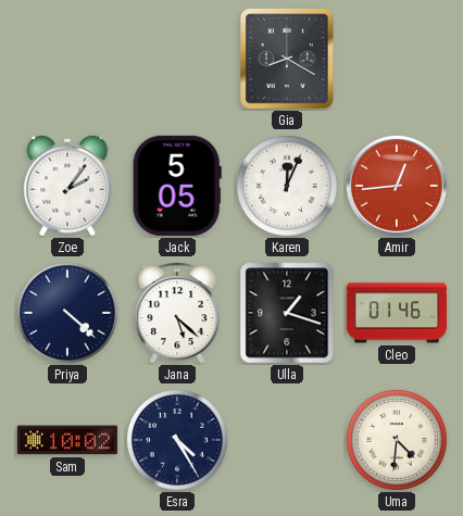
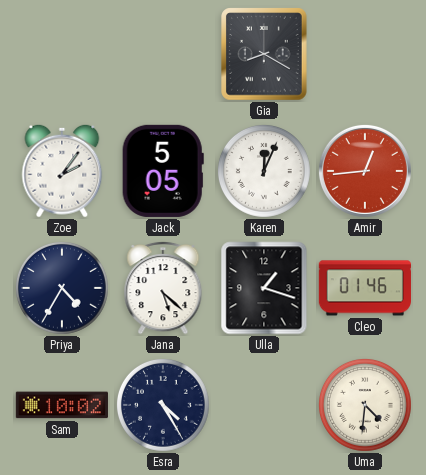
Priya: 4:22 -> 4:35
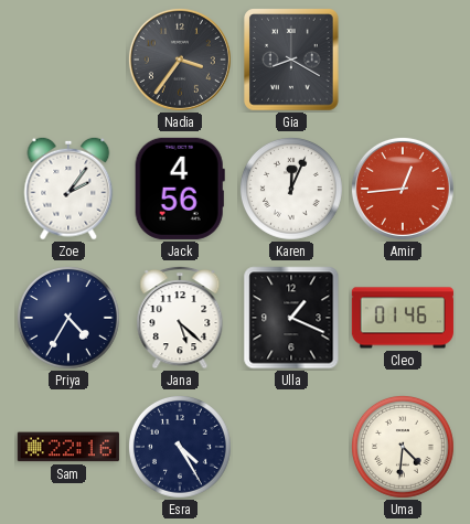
Nadia: none -> 3:36
Jack: 5:05 -> 4:56
Ulla: 1:18 -> 1:19
Sam: 10:02 -> 22:16
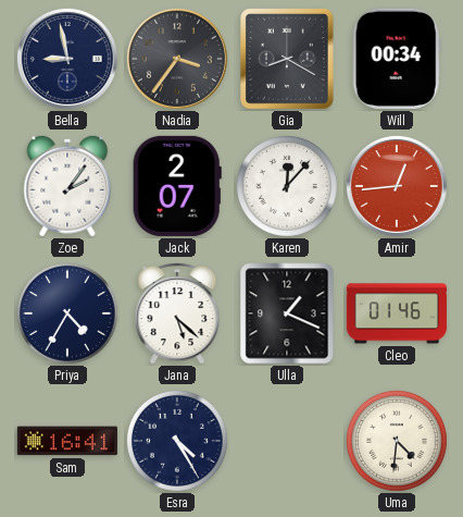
Bella: none -> 8:58
Will: none -> 00:34
Jack: 4:56 -> 2:07
Karen: 12:04 -> 12:07
Sam: 22:16 -> 16:41
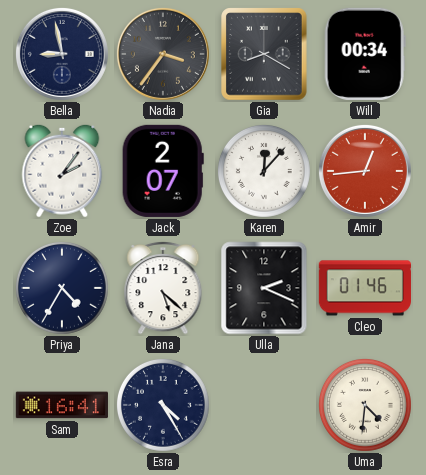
Ulla: 1:19 -> 2:19
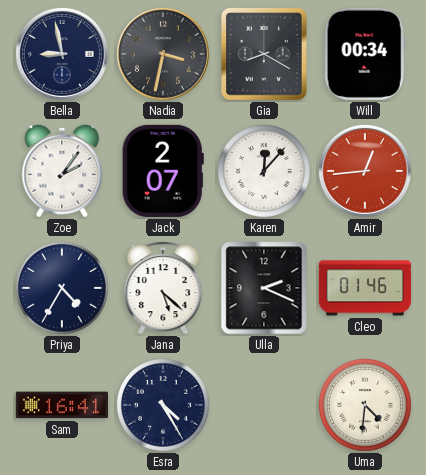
Nadia: 3:36 -> 3:32
